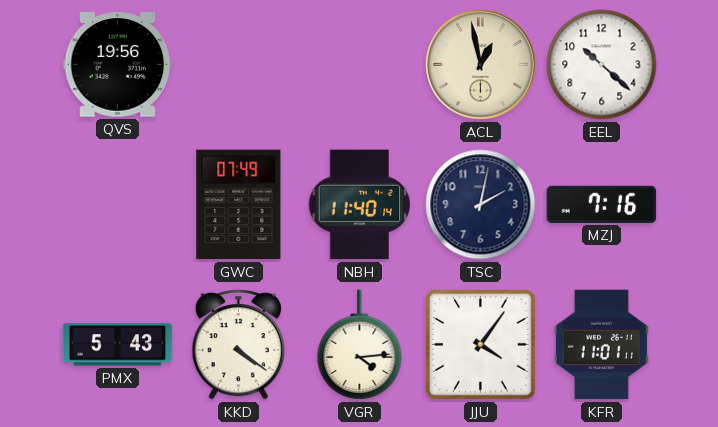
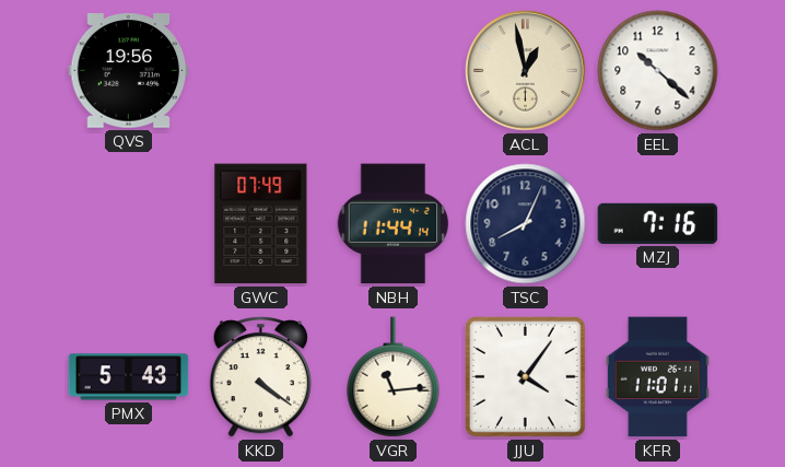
NBH: 11:40 -> 11:44
TSC: 2:02 -> 8:04
VGR: 4:14 -> 11:14
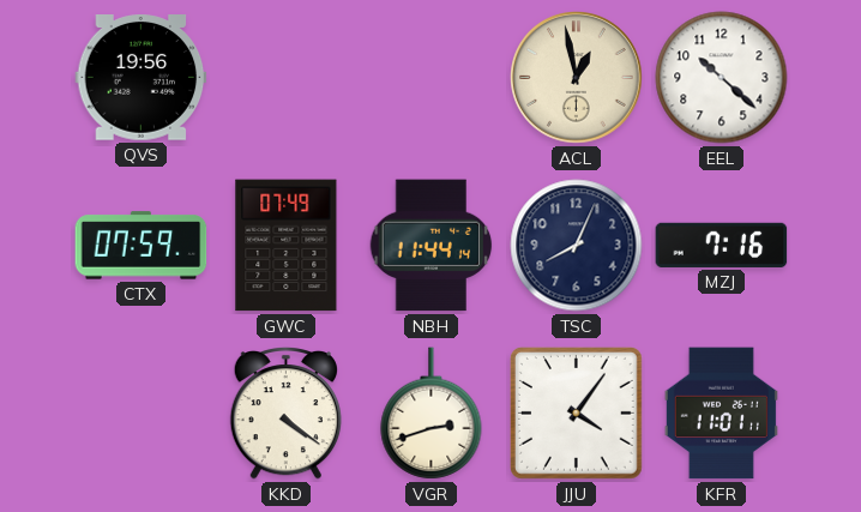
CTX: none -> 07:59
PMX: 5:43 -> none
VGR: 11:14 -> 2:42
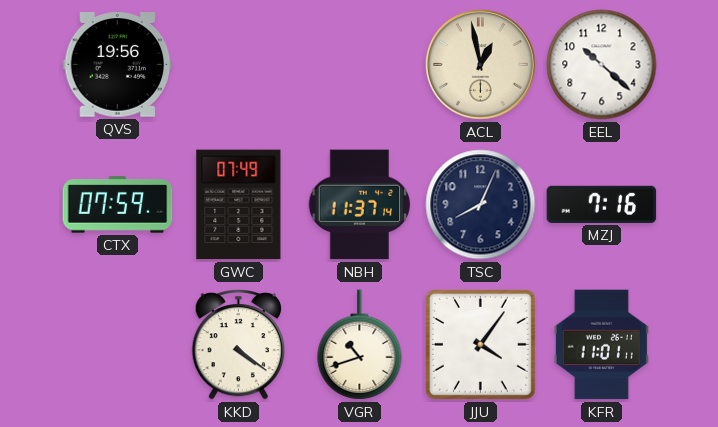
NBH: 11:44 -> 11:37
VGR: 2:42 -> 10:42
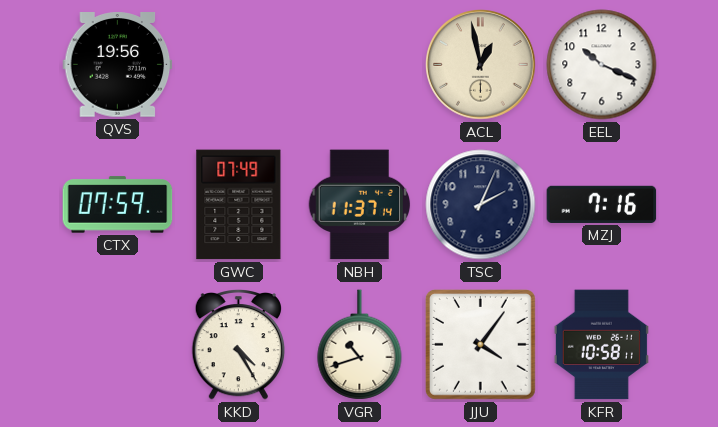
EEL: 10:22 -> 10:19
TSC: 8:04 -> 2:04
KKD: 4:21 -> 4:25
KFR: 11:01 -> 10:58
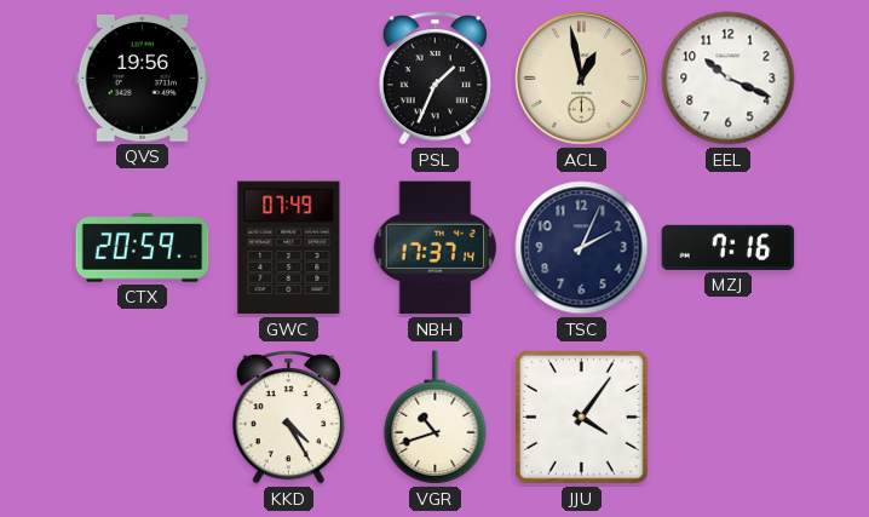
PSL: none -> 1:34
CTX: 07:59 -> 20:59
NBH: 11:37 -> 17:37
KFR: 10:58 -> none
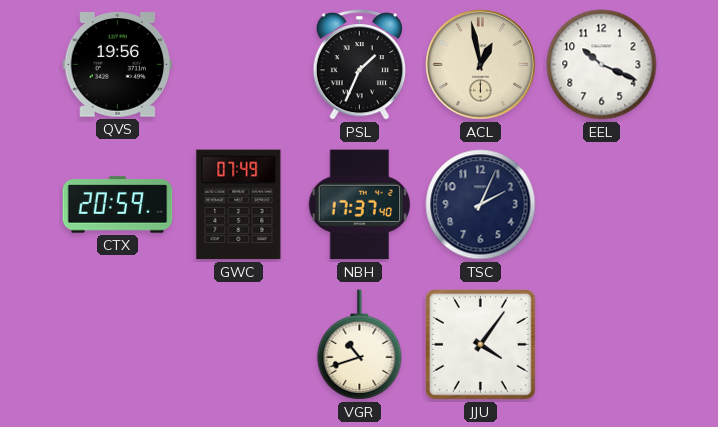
NBH: 17:37:14 -> 17:37:40
MZJ: 7:16 -> none
KKD: 4:25 -> none
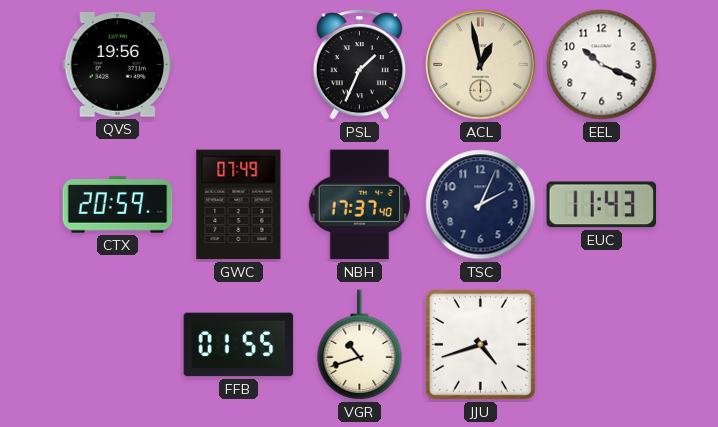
EUC: none -> 11:43
FFB: none -> 01:55
JJU: 4:06 -> 4:42
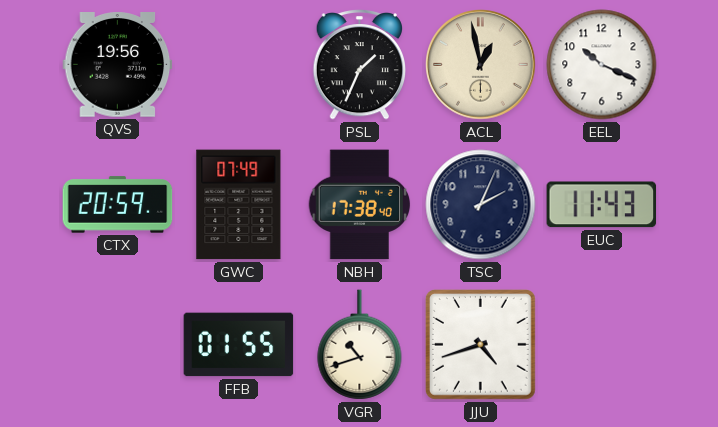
NBH: 17:37 -> 17:38
